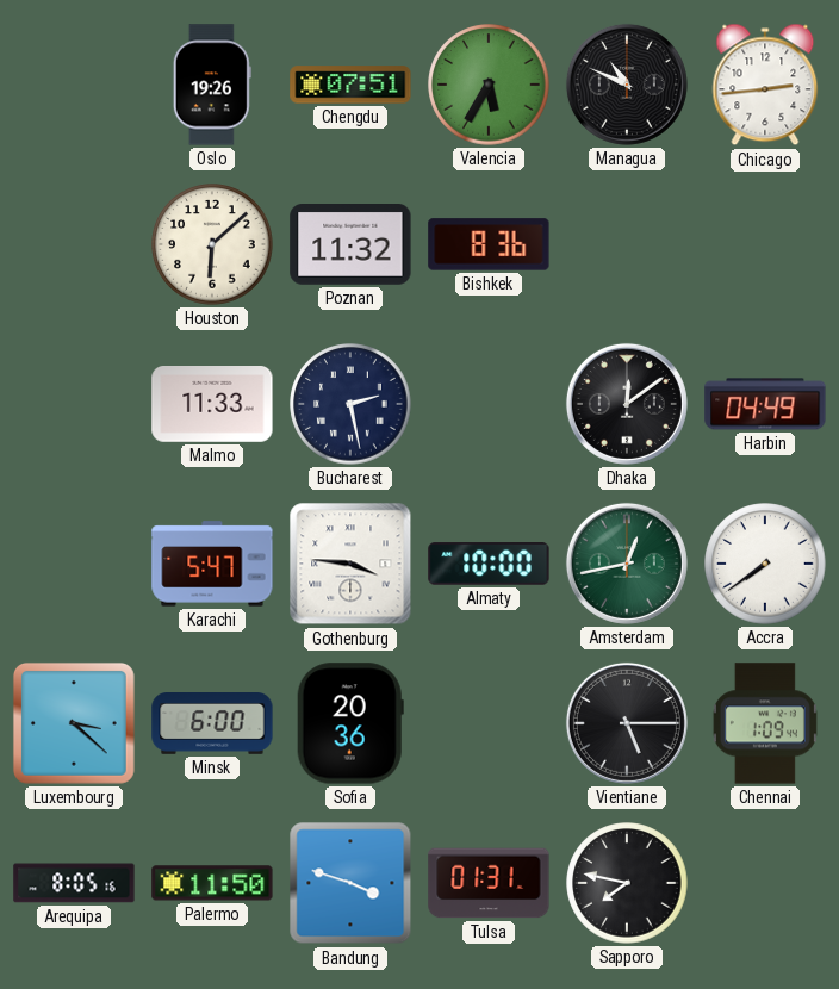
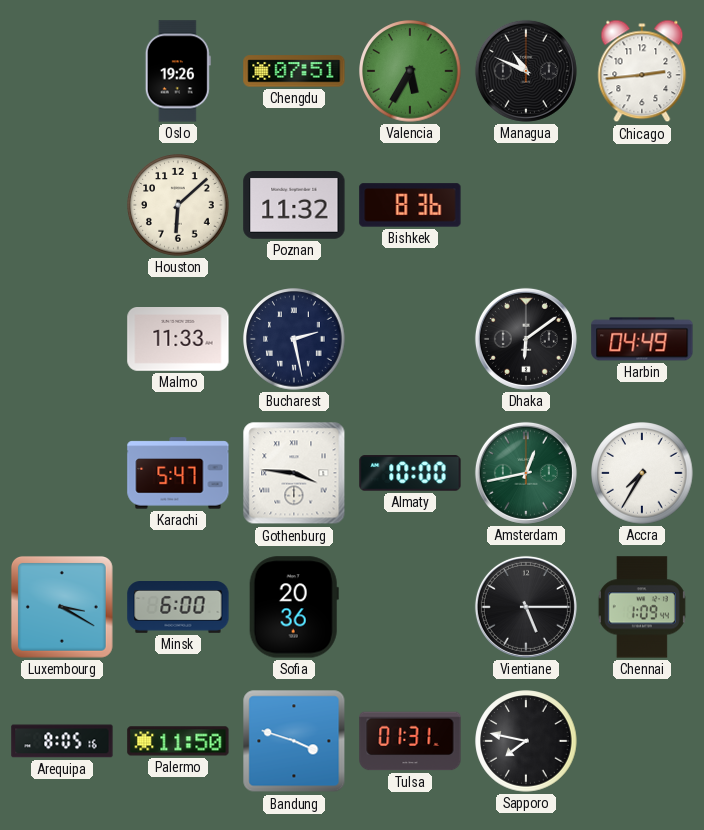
Dhaka: 12:09 -> 6:09
Accra: 7:39 -> 7:35
Luxembourg: 3:22 -> 3:20
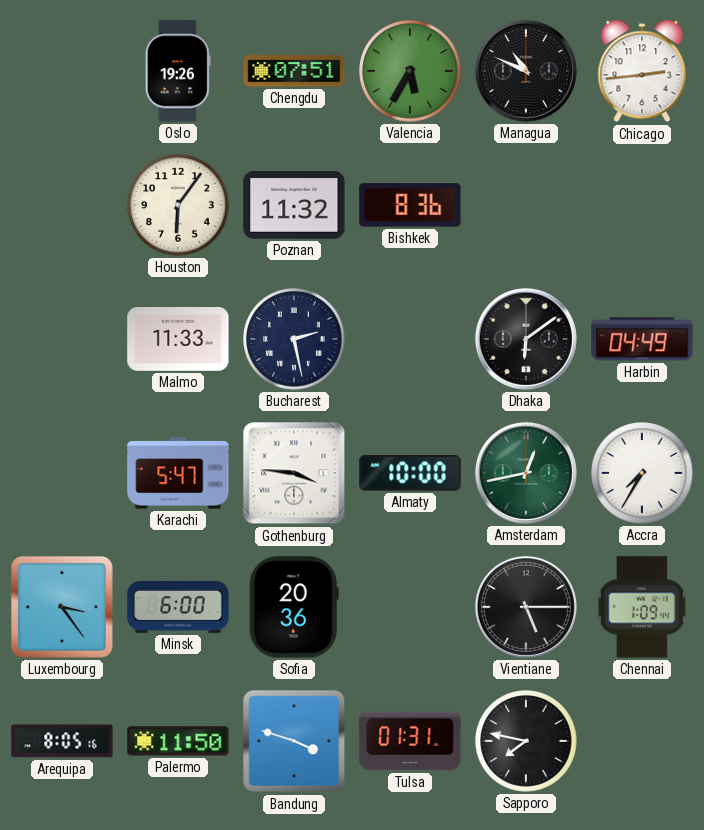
Houston: 6:08 -> 6:06
Luxembourg: 3:20 -> 3:24
